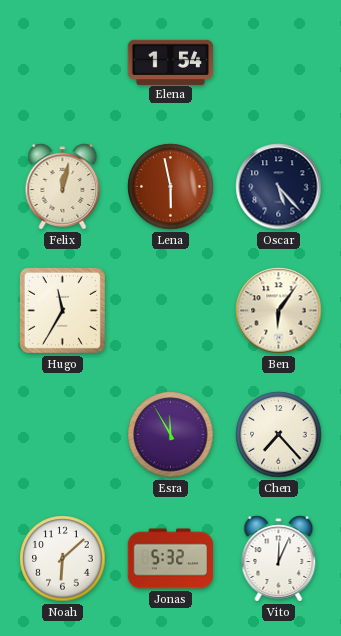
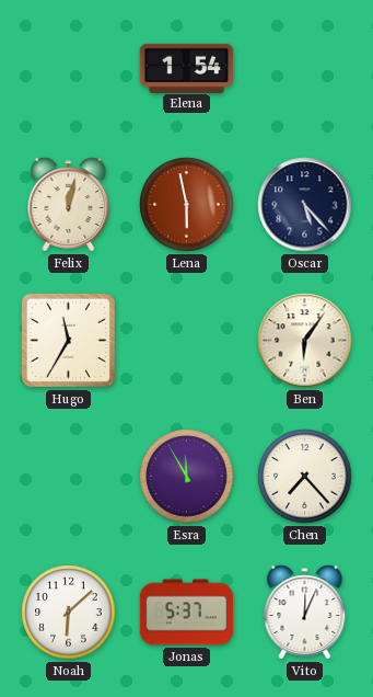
Jonas: 5:32 -> 5:37
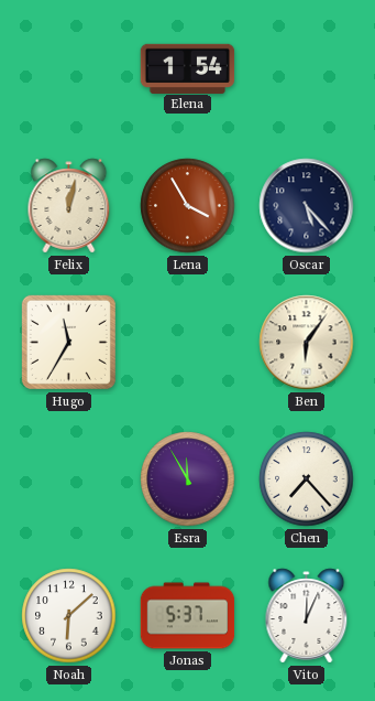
Lena: 5:58 -> 3:55
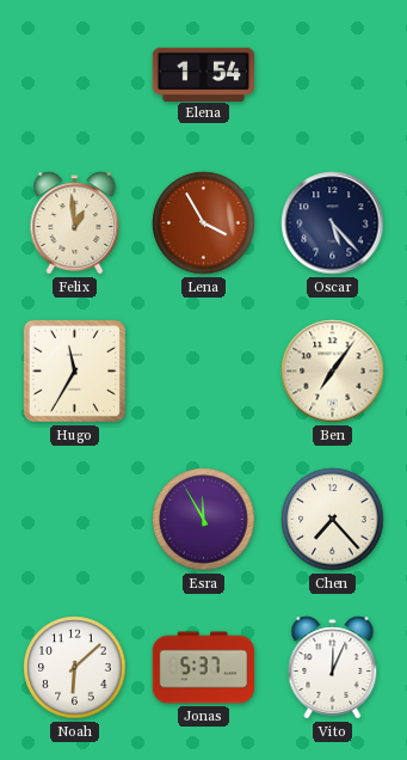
Felix: 12:02 -> 12:59
Ben: 6:06 -> 7:06
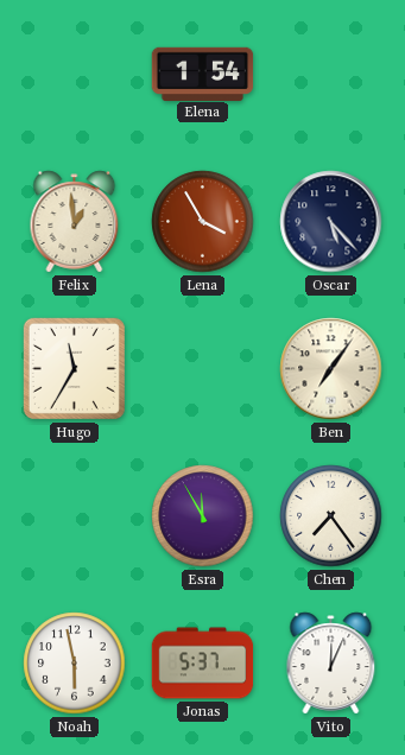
Chen: 7:23 -> 7:24
Noah: 6:08 -> 5:58
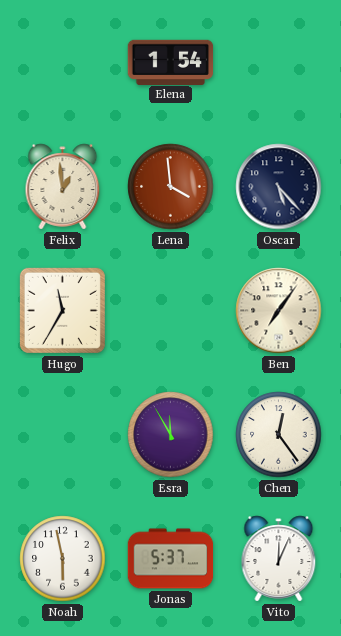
Lena: 3:55 -> 3:59
Chen: 7:24 -> 12:24
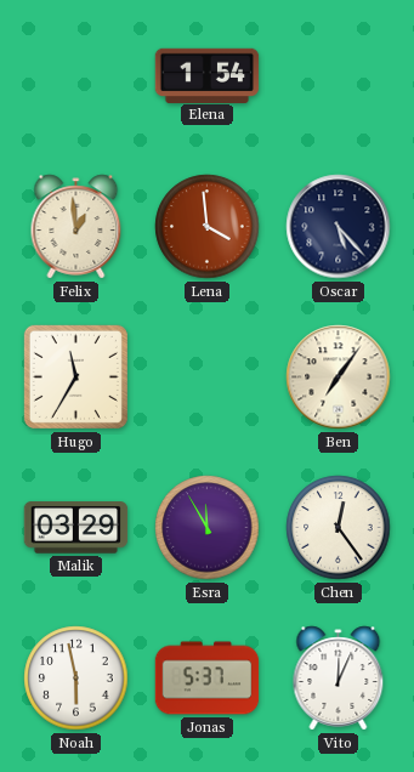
Malik: none -> 03:29
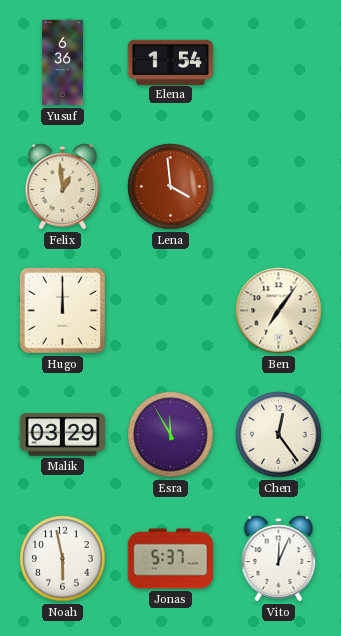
Yusuf: none -> 6:36
Oscar: 5:23 -> none
Hugo: 11:35 -> 12:00
